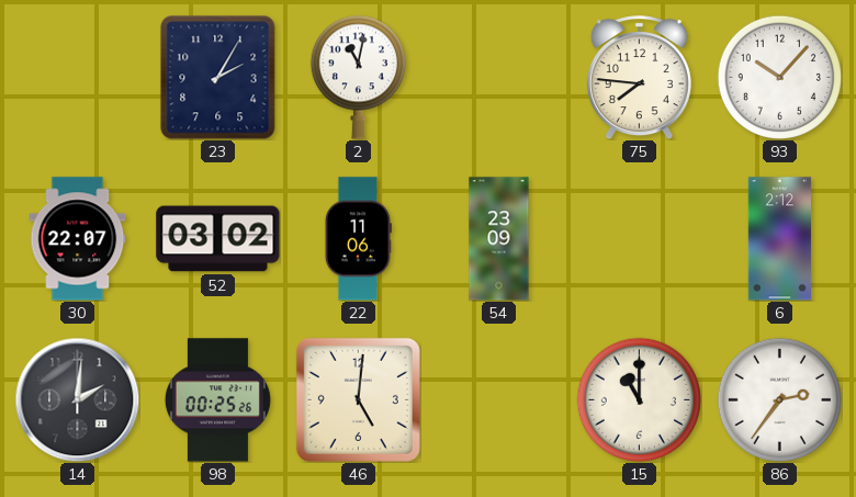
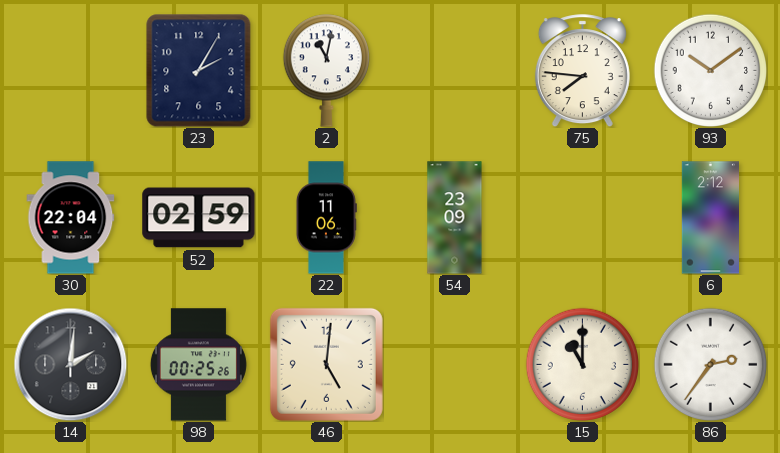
93: 10:07 -> 10:09
30: 22:07 -> 22:04
52: 03:02 -> 02:59
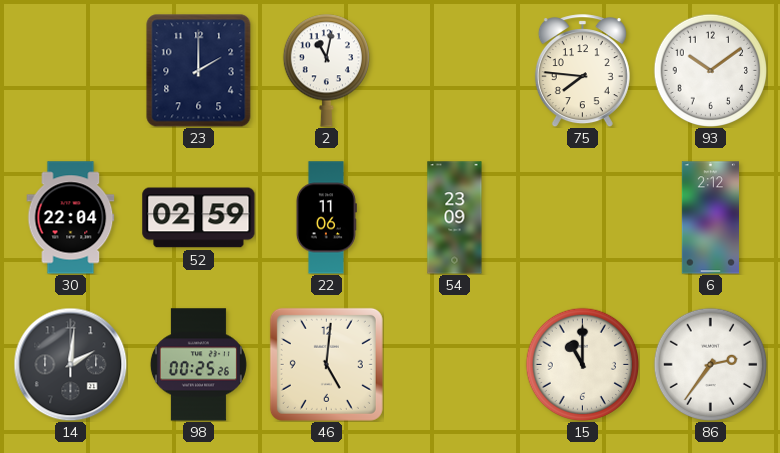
23: 2:05 -> 2:00
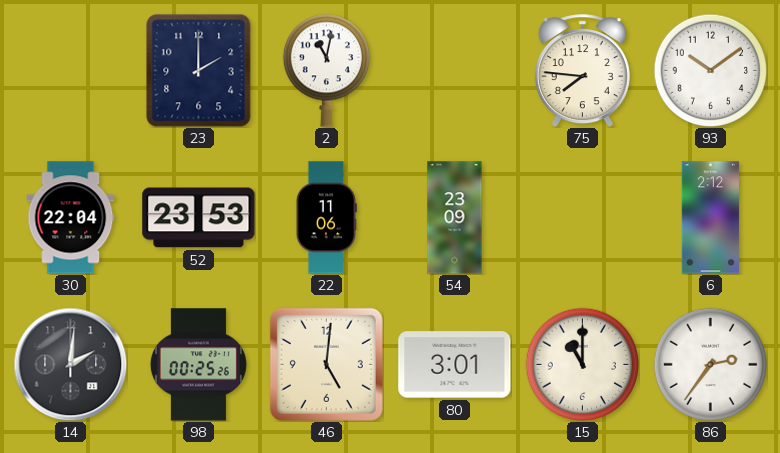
52: 02:59 -> 23:53
80: none -> 3:01
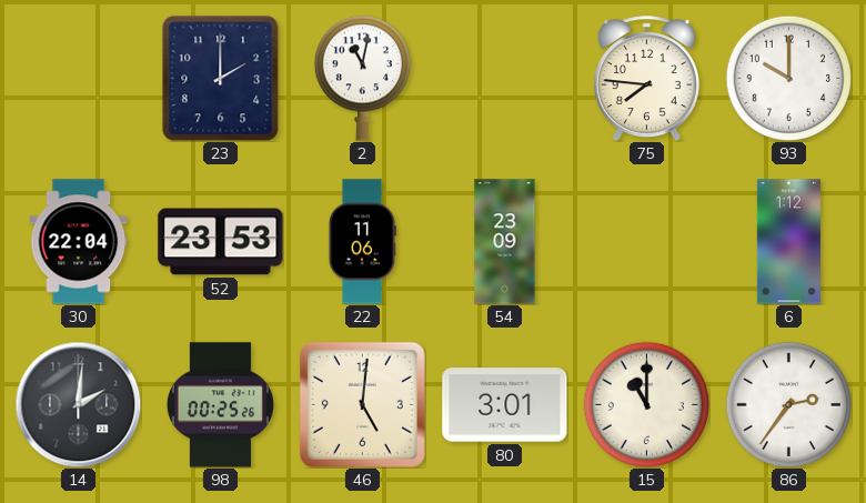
93: 10:09 -> 10:00
6: 2:12 -> 1:12
